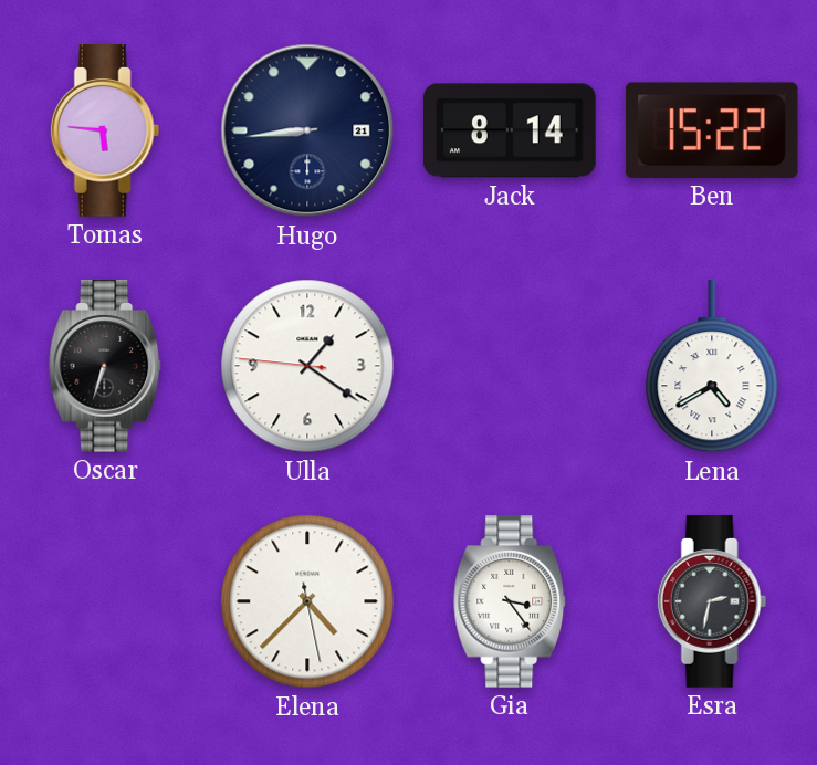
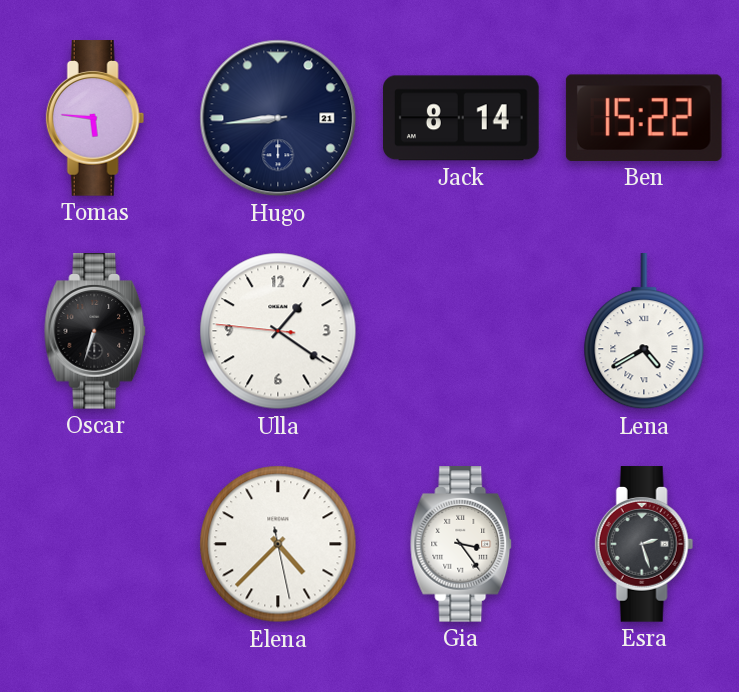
Esra: 2:32 -> 2:27
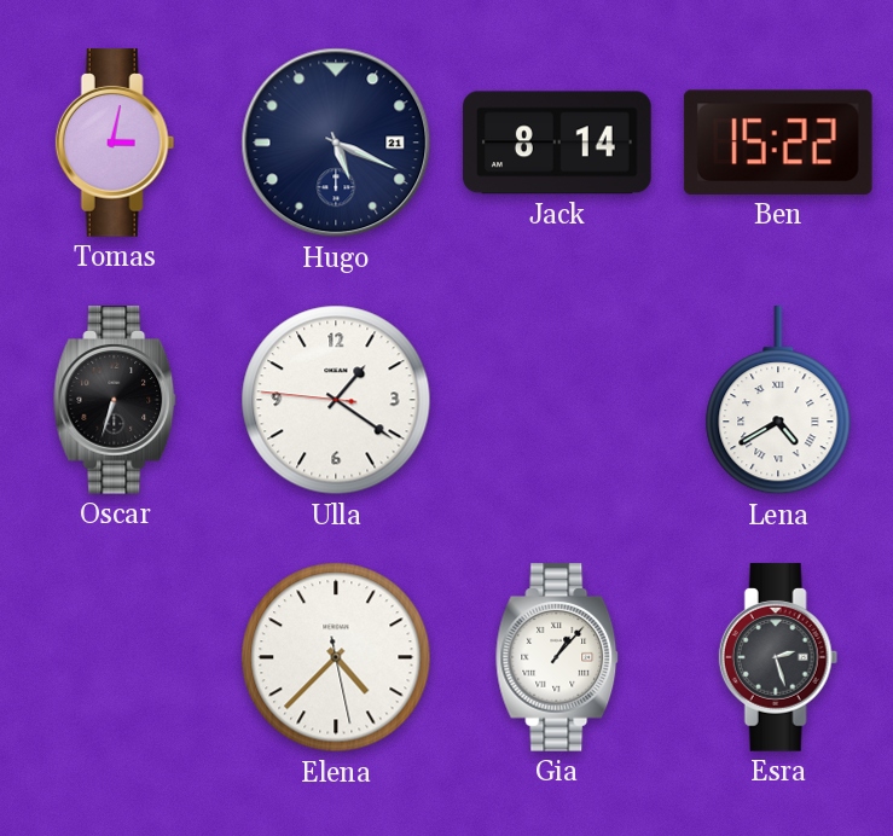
Tomas: 5:46 -> 3:02
Hugo: 8:44 -> 5:19
Gia: 3:24 -> 1:07
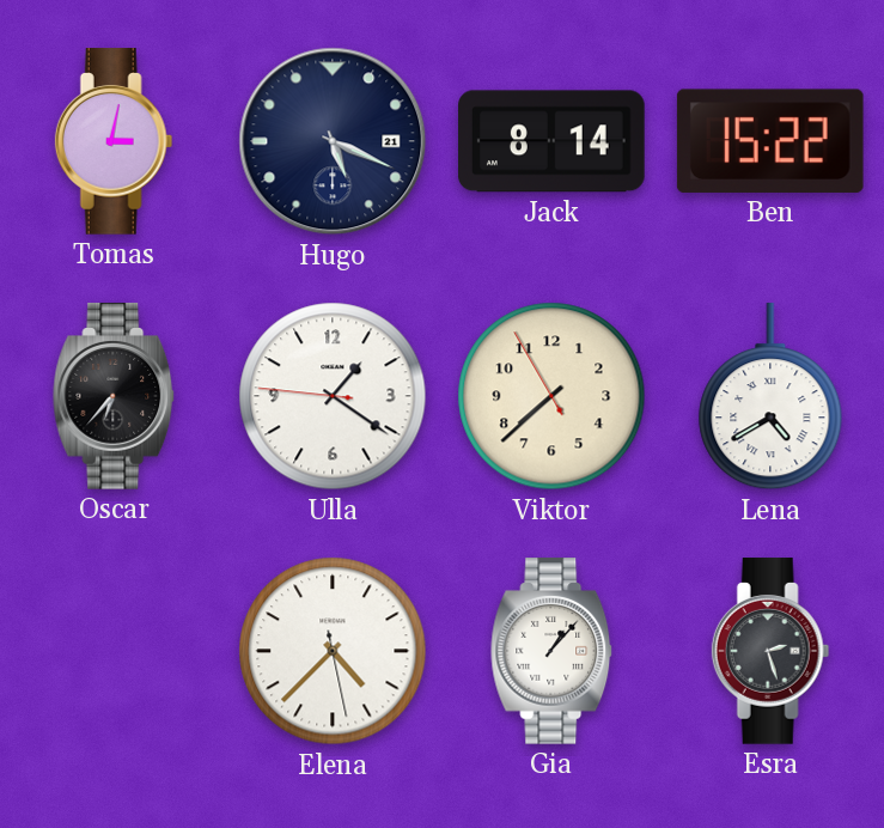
Oscar: 6:33 -> 6:37
Viktor: none -> 7:37
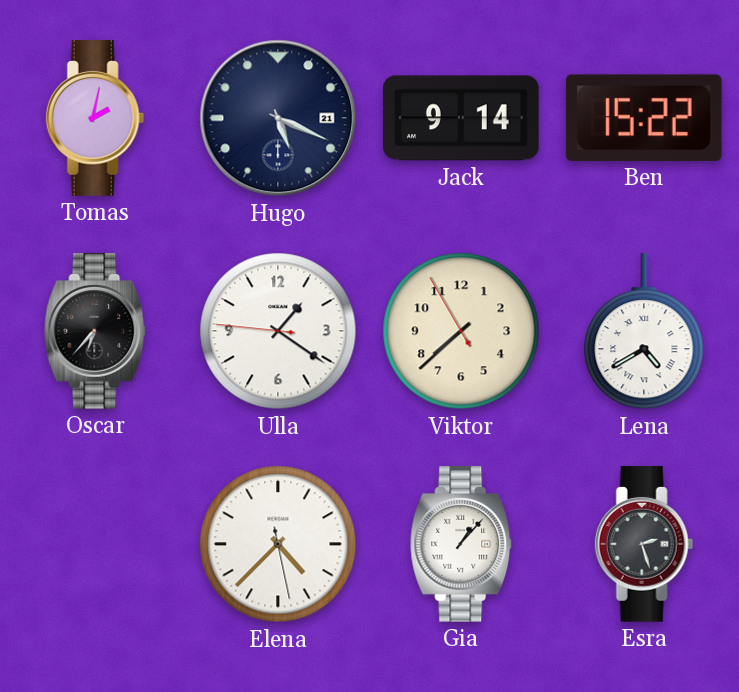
Tomas: 3:02 -> 2:02
Jack: 8:14 -> 9:14
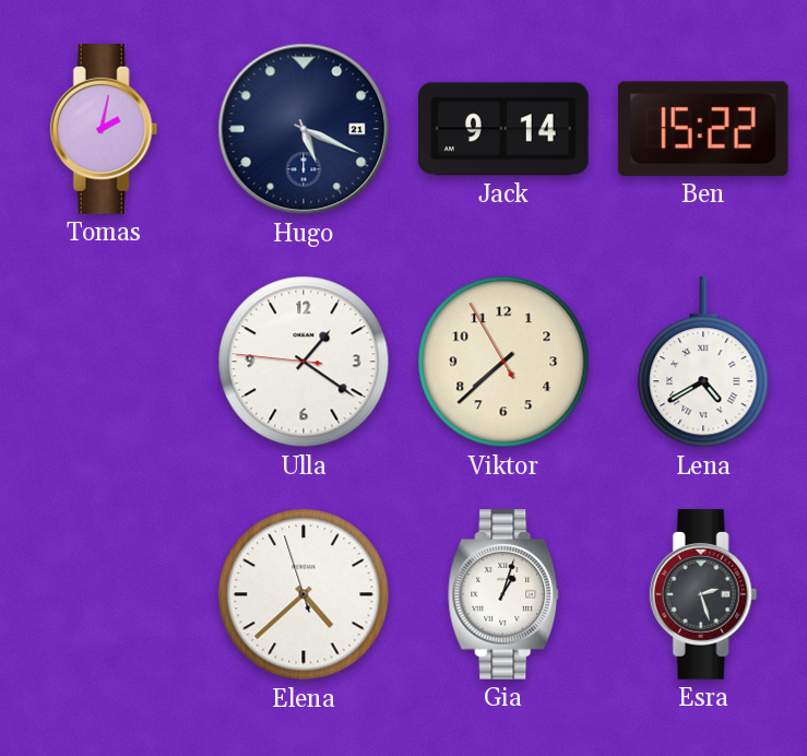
Oscar: 6:37 -> none
Elena: 4:37:28 -> 4:37:57
Gia: 1:07 -> 1:03
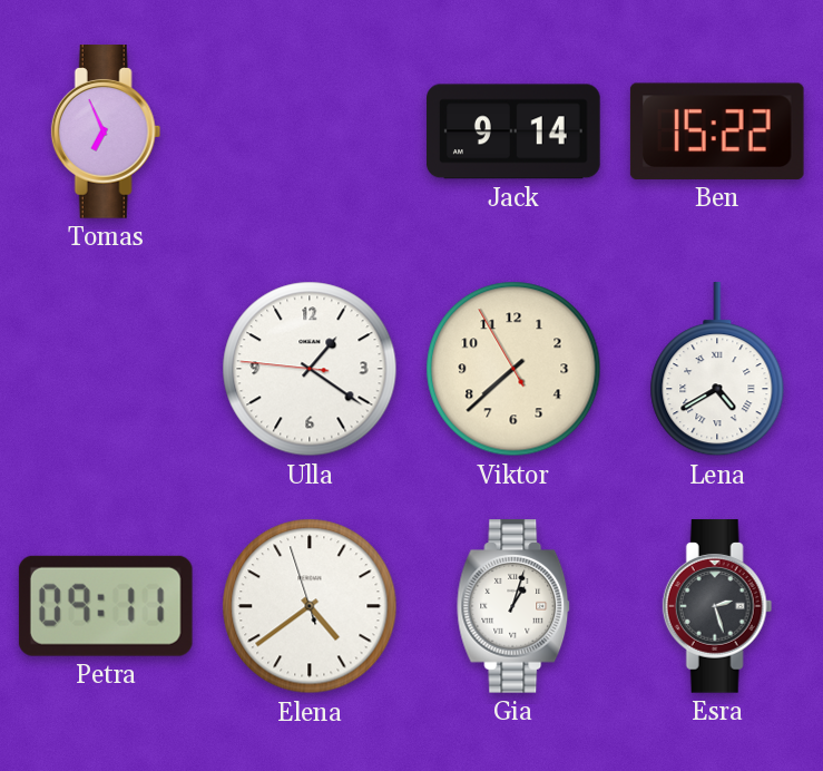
Tomas: 2:02 -> 6:56
Hugo: 5:19 -> none
Petra: none -> 09:11
Elena: 4:37 -> 4:38
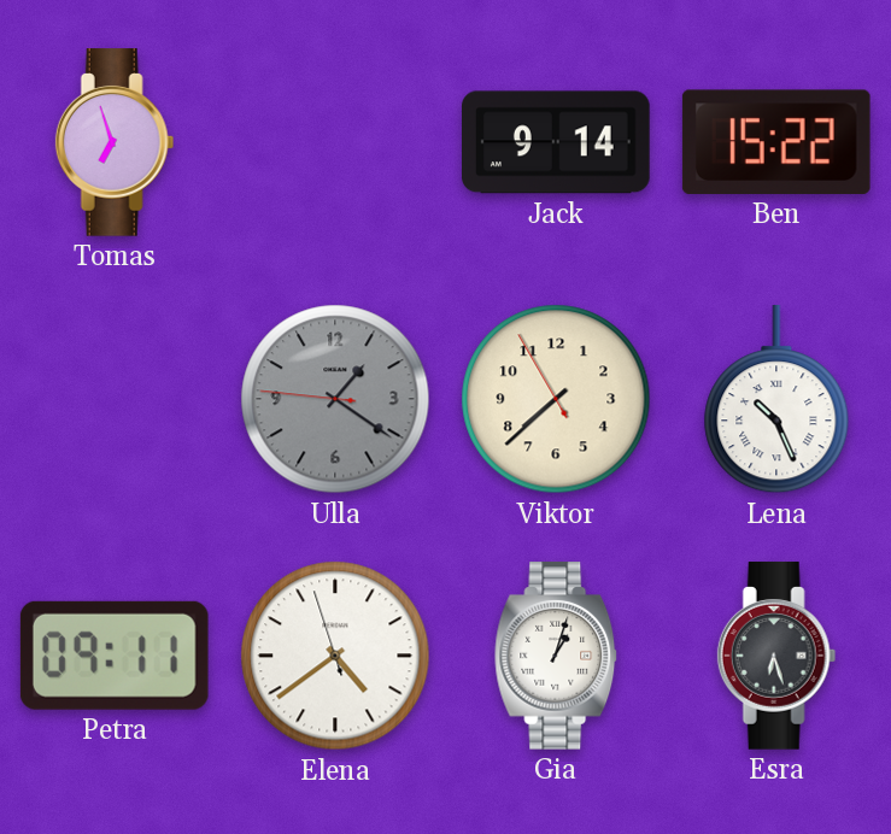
Tomas: 6:56 -> 6:57
Ulla dial: white -> grey
Lena: 4:40 -> 10:26
Esra: 2:27 -> 6:27
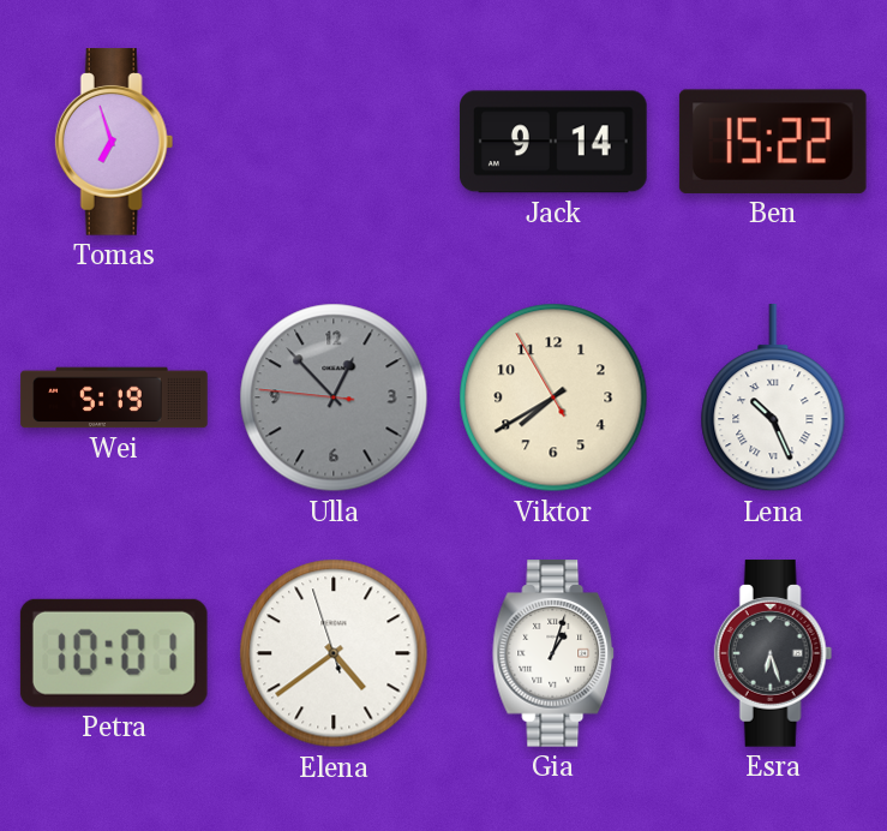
Wei: none -> 5:19
Ulla: 1:20 -> 12:52
Viktor: 7:37 -> 7:39
Petra: 09:11 -> 10:01
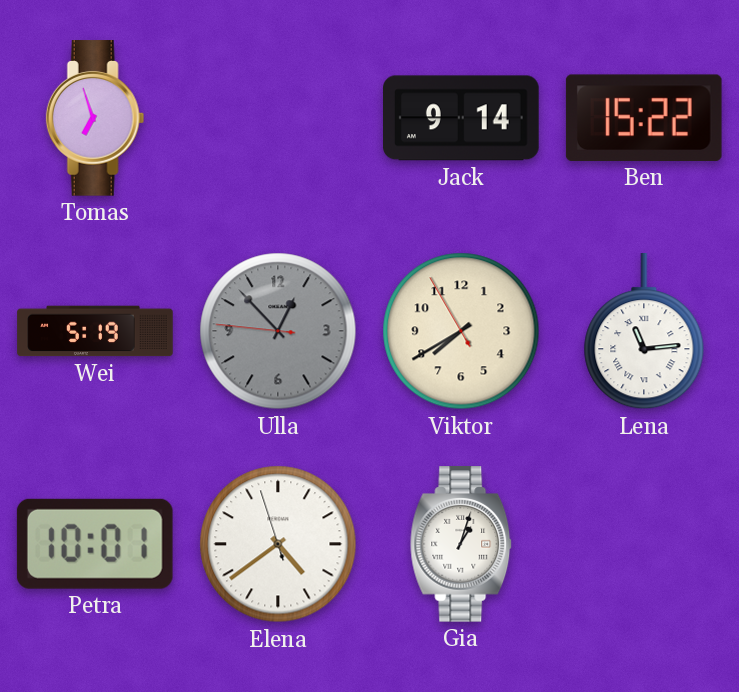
Lena: 10:26 -> 11:14
Esra: 6:27 -> none
